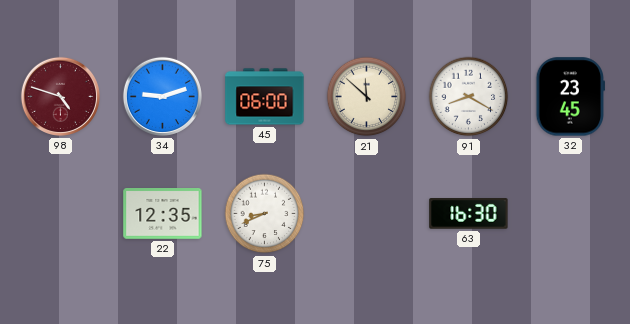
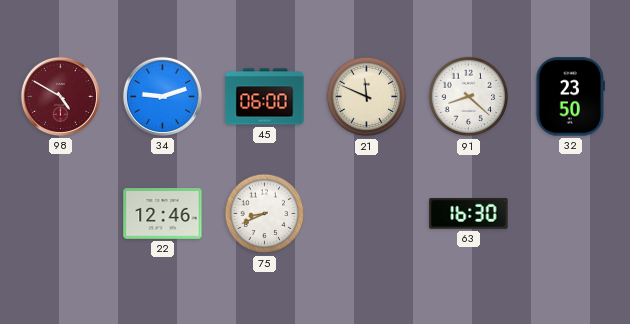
98: 4:48 -> 4:50
21: 11:52 -> 11:49
91: 8:20 -> 8:22
32: 23:45 -> 23:50
22: 12:35 -> 12:46
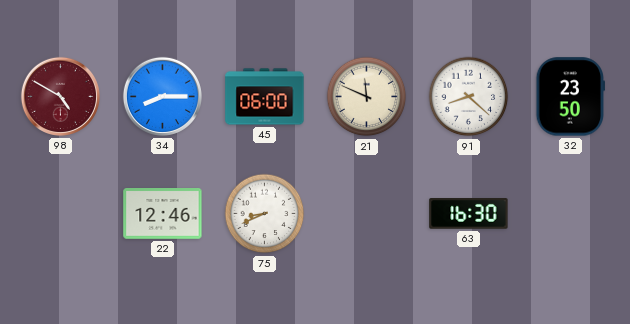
34: 9:12 -> 8:15
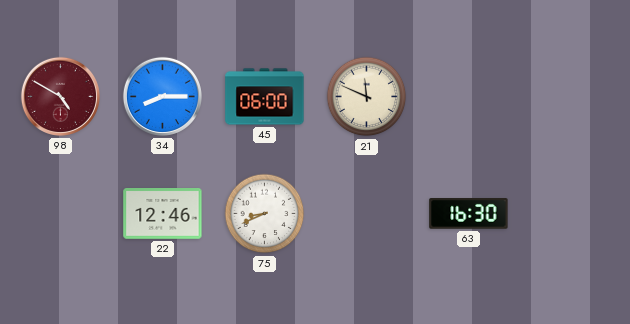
91: 8:22 -> none
32: 23:50 -> none
